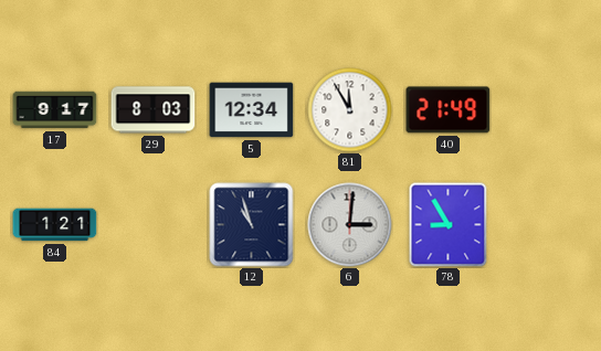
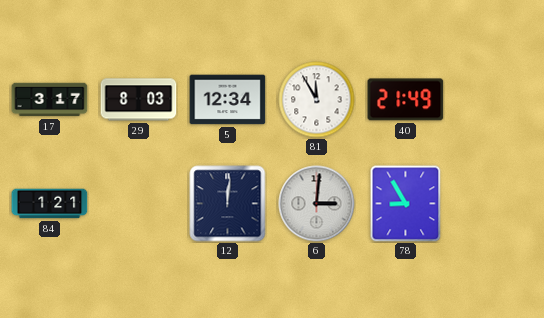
17: 9:17 -> 3:17
12: 10:57 -> 12:01
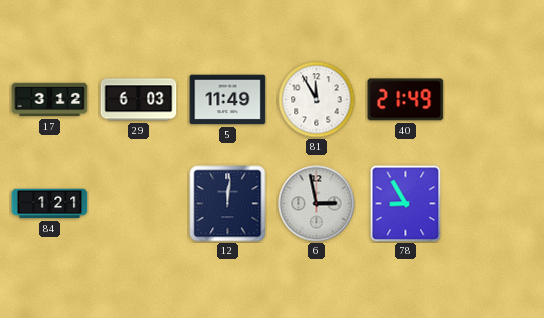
17: 3:17 -> 3:12
29: 8:03 -> 6:03
5: 12:34 -> 11:49
6: 3:01 -> 2:58
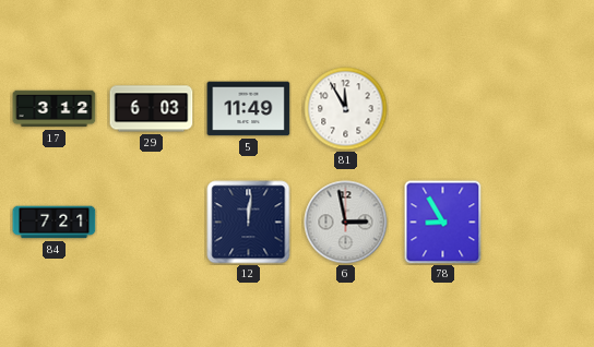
40: 21:49 -> none
84: 1:21 -> 7:21
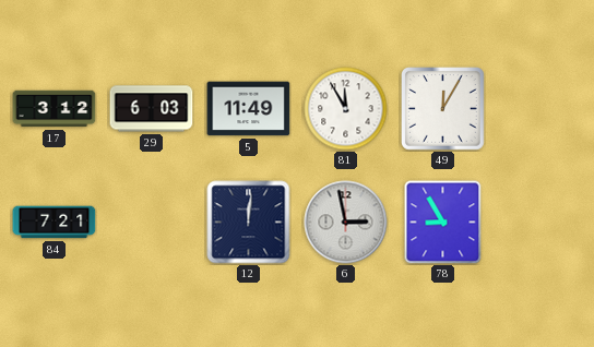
49: none -> 12:05
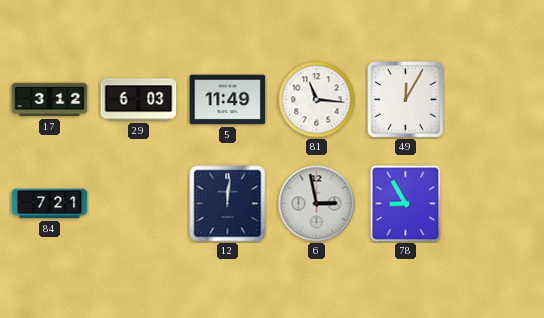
81: 11:55 -> 11:16
